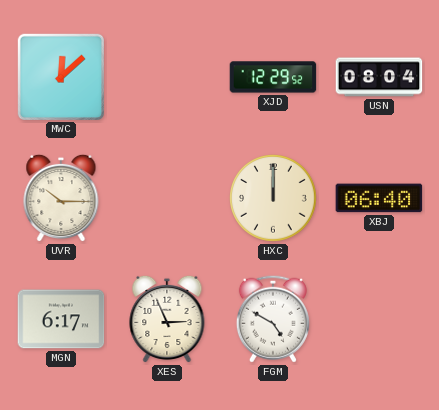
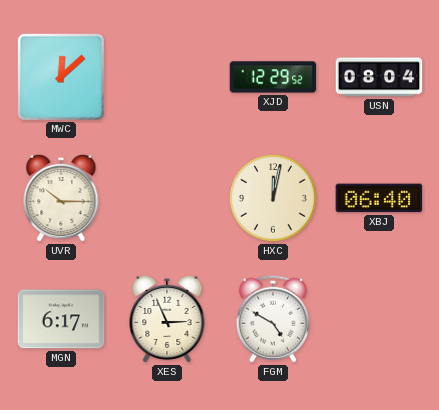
HXC: 12:00 -> 12:02
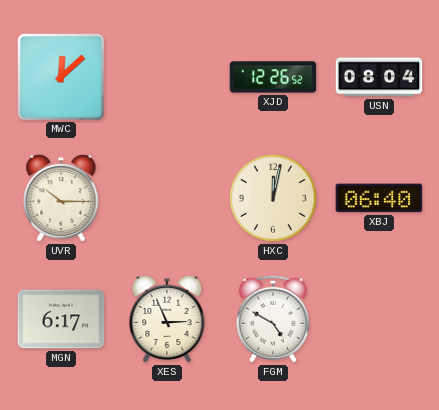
XJD: 12:29 -> 12:26
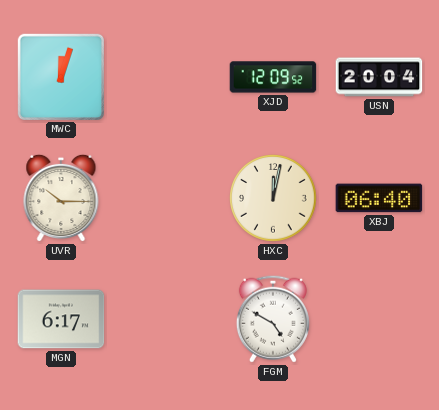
MWC: 12:08 -> 12:03
XJD: 12:26 -> 12:09
USN: 08:04 -> 20:04
XES: 2:56 -> none
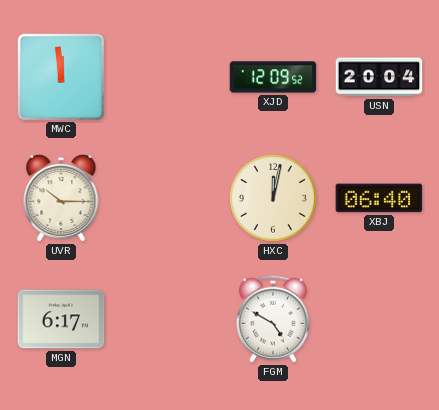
MWC: 12:03 -> 11:59
